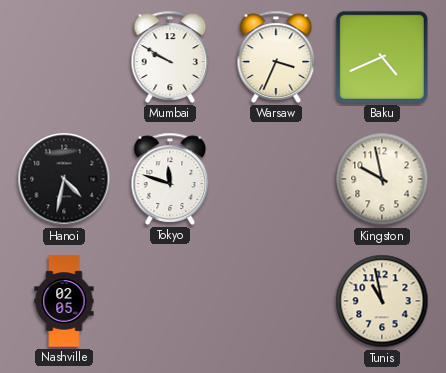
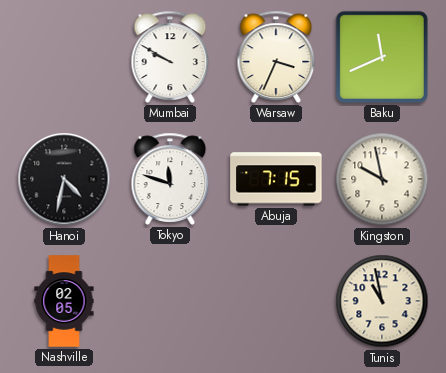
Baku: 4:41 -> 11:41
Abuja: none -> 7:15
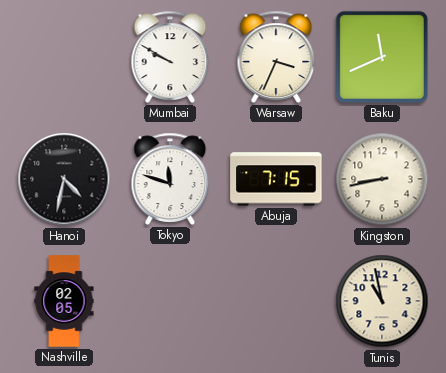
Kingston: 9:58 -> 8:43
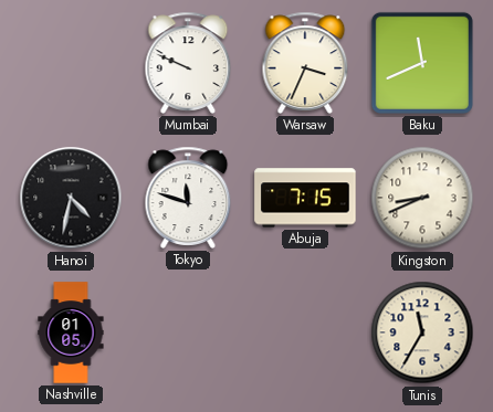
Mumbai: 9:50 -> 9:49
Kingston: 8:43 -> 8:41
Nashville: 02:05 -> 01:05
Tunis: 10:58 -> 11:35
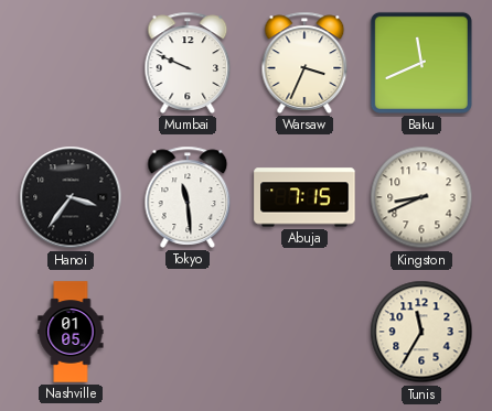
Hanoi: 4:32 -> 3:36
Tokyo: 11:48 -> 11:29
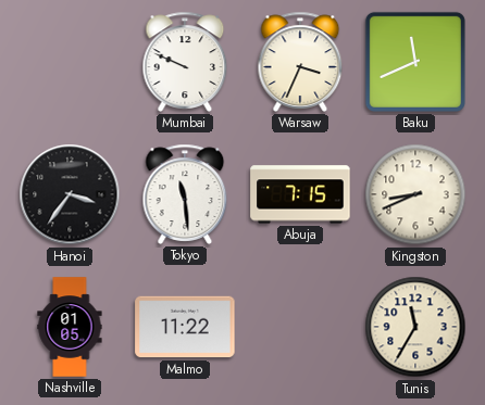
Malmo: none -> 11:22
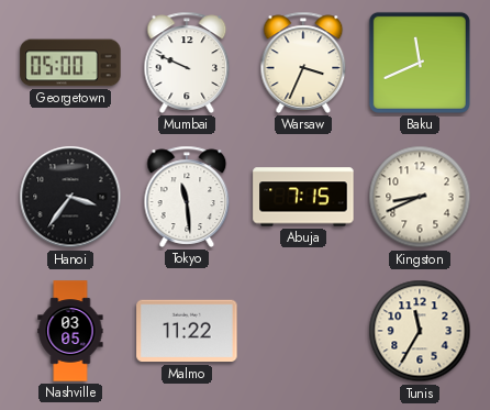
Georgetown: none -> 05:00
Nashville: 01:05 -> 03:05
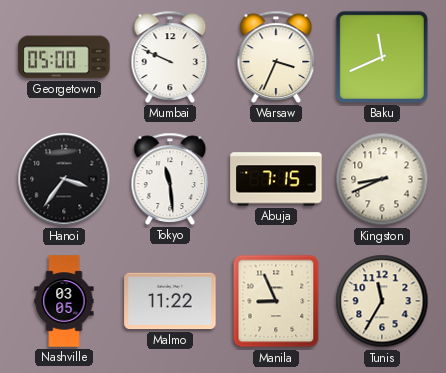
Manila: none -> 8:56
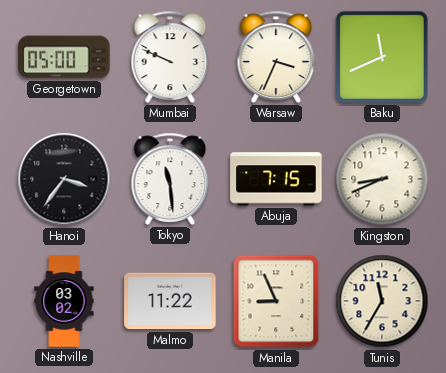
Nashville: 03:05 -> 03:02
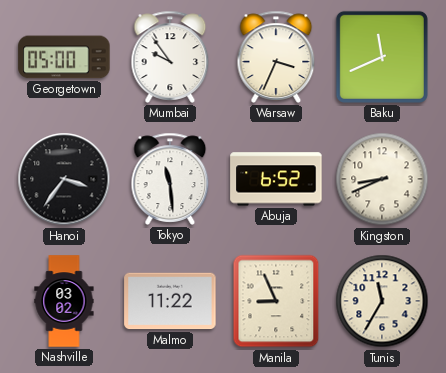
Mumbai: 9:49 -> 9:54
Abuja: 7:15 -> 6:52
